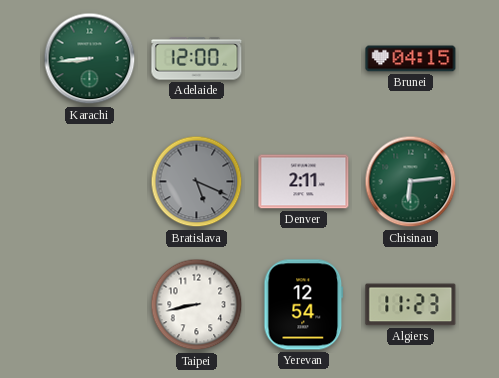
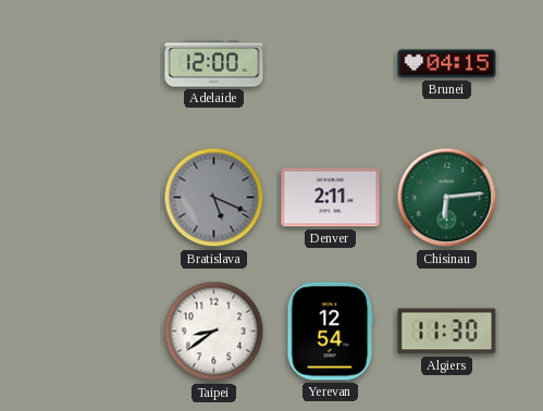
Karachi: 8:44 -> none
Taipei: 8:43 -> 8:39
Algiers: 11:23 -> 11:30
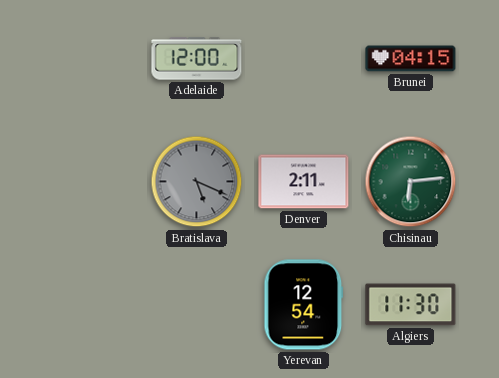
Taipei: 8:39 -> none
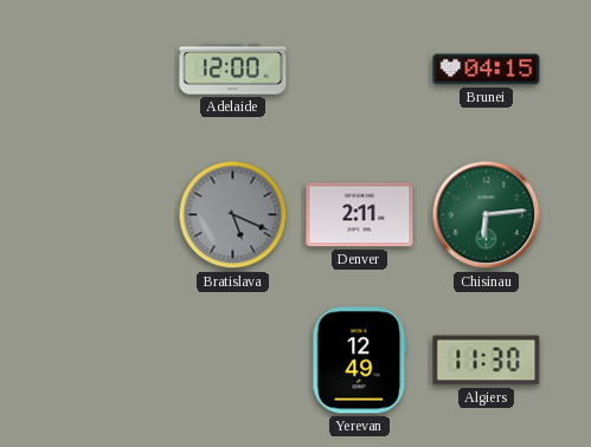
Yerevan: 12:54 -> 12:49
